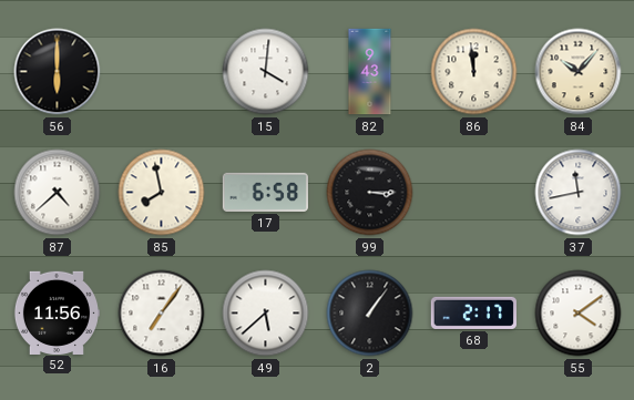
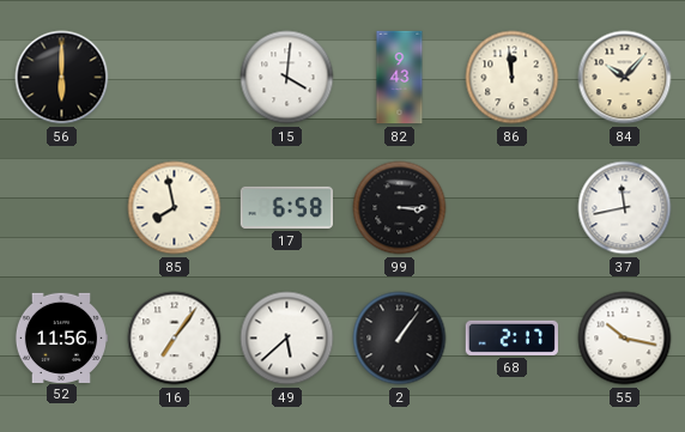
87: 4:38 -> none
55: 4:09 -> 10:17
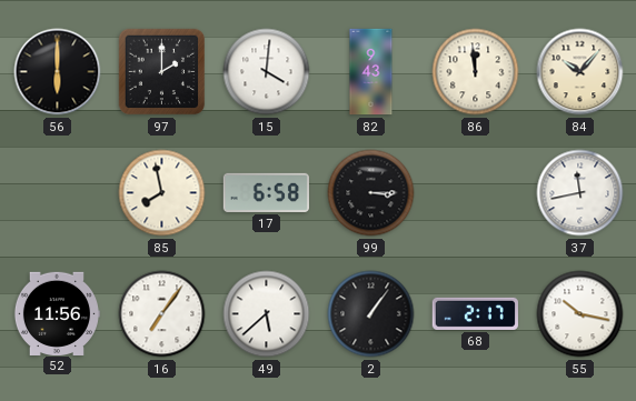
97: none -> 2:00
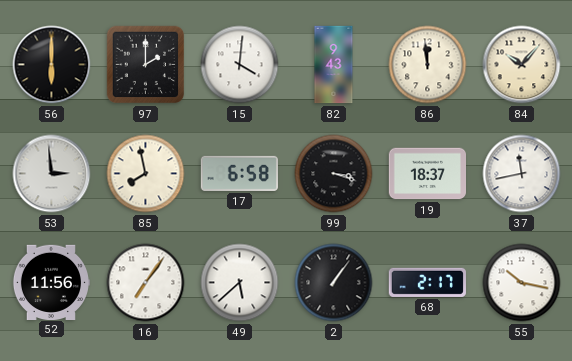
53: none -> 2:59
99: 3:15 -> 3:18
19: none -> 18:37
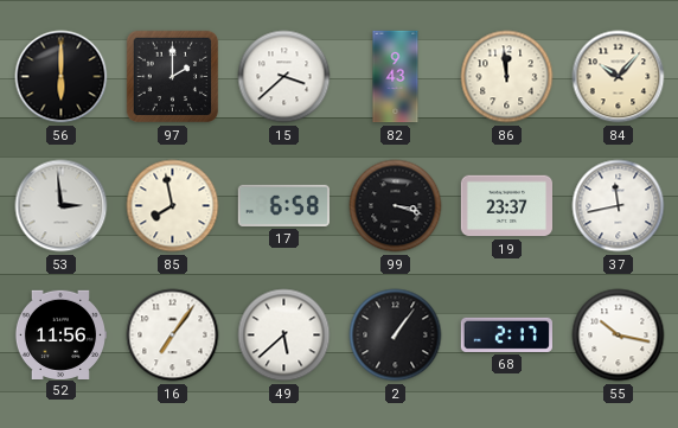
15: 4:01 -> 3:38
19: 18:37 -> 23:37
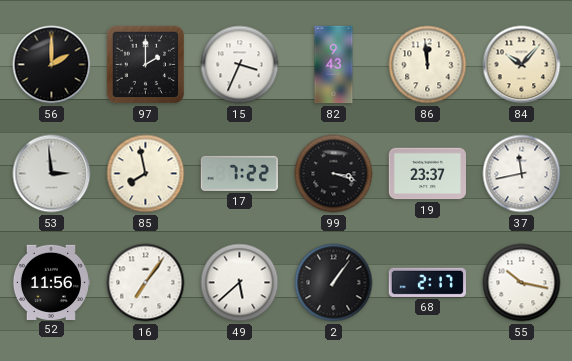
56: 6:00 -> 2:00
15: 3:38 -> 3:34
17: 6:58 -> 7:22
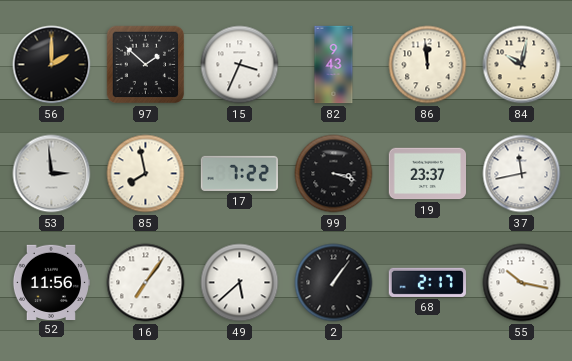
97: 2:00 -> 1:52
84: 10:07 -> 10:02
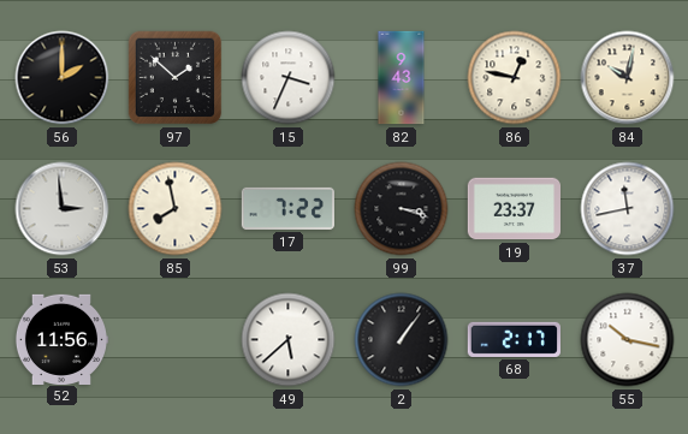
86: 11:59 -> 12:47
16: 7:06 -> none
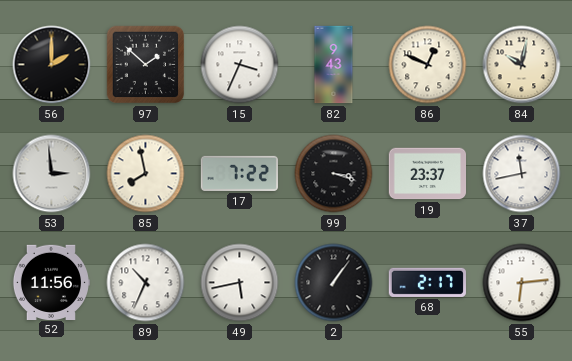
86: 12:47 -> 12:49
89: none -> 10:34
49: 5:38 -> 5:43
55: 10:17 -> 6:14
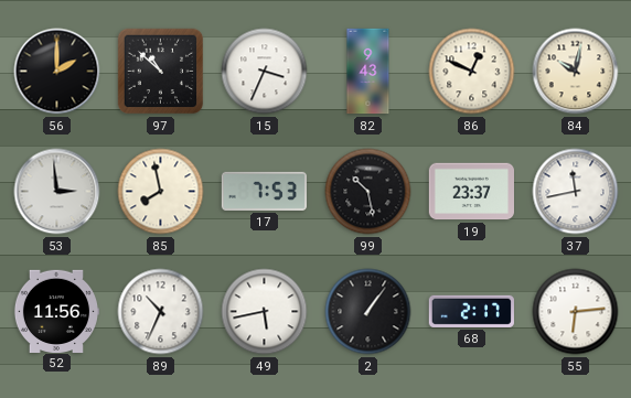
97: 1:52 -> 10:52
17: 7:22 -> 7:53
99: 3:18 -> 10:28
